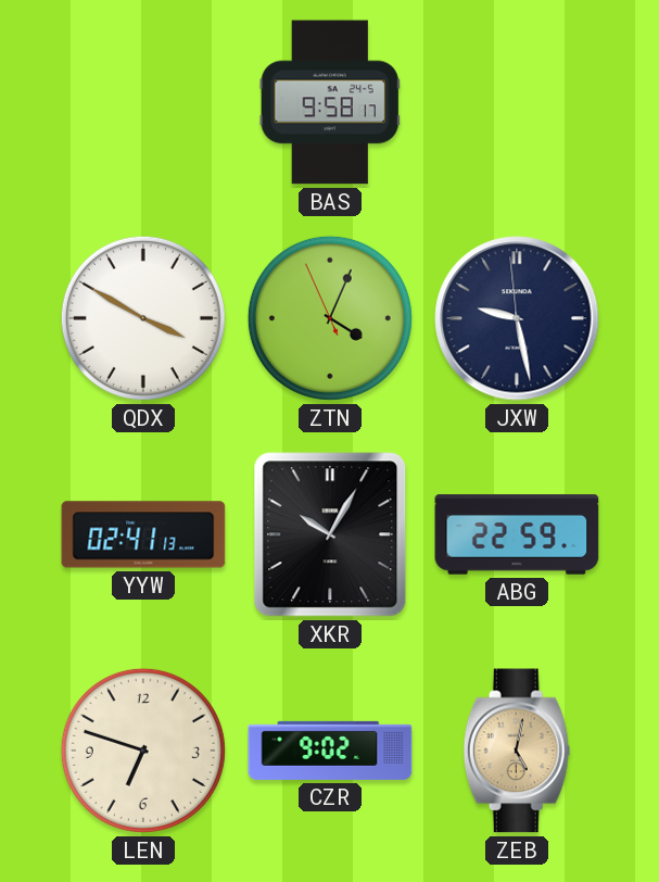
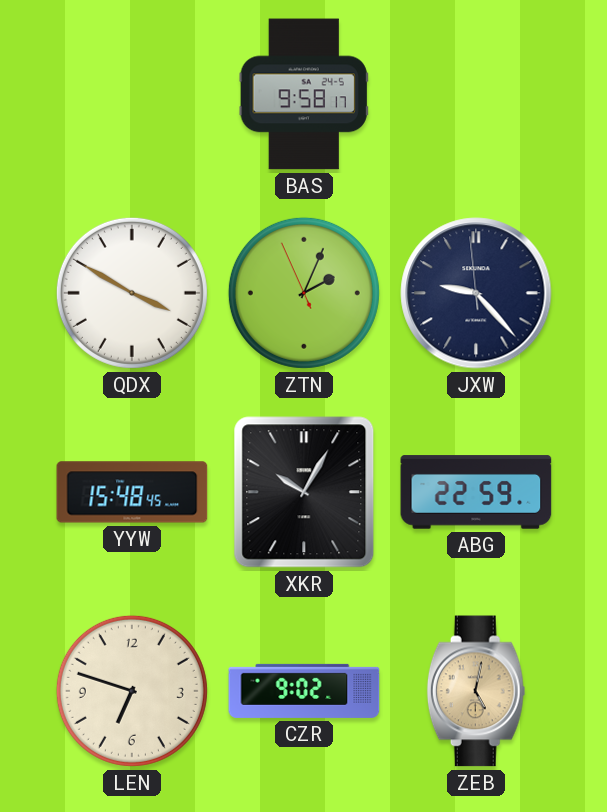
ZTN: 4:03 -> 2:03
JXW: 9:27 -> 9:22
YYW: 02:41 -> 15:48
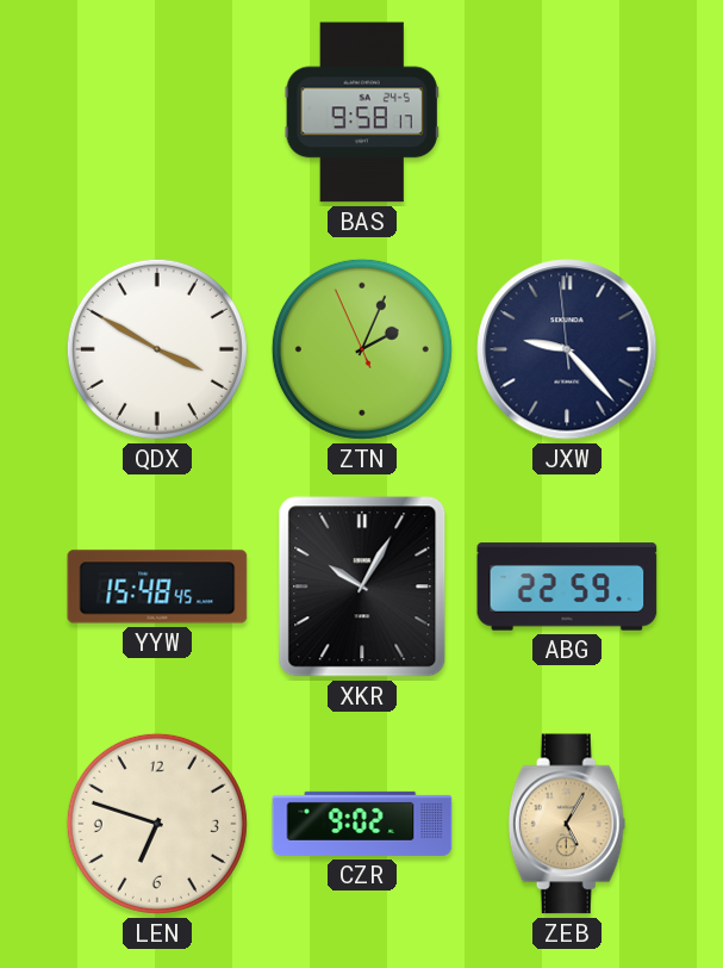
ZEB: 5:02 -> 5:05
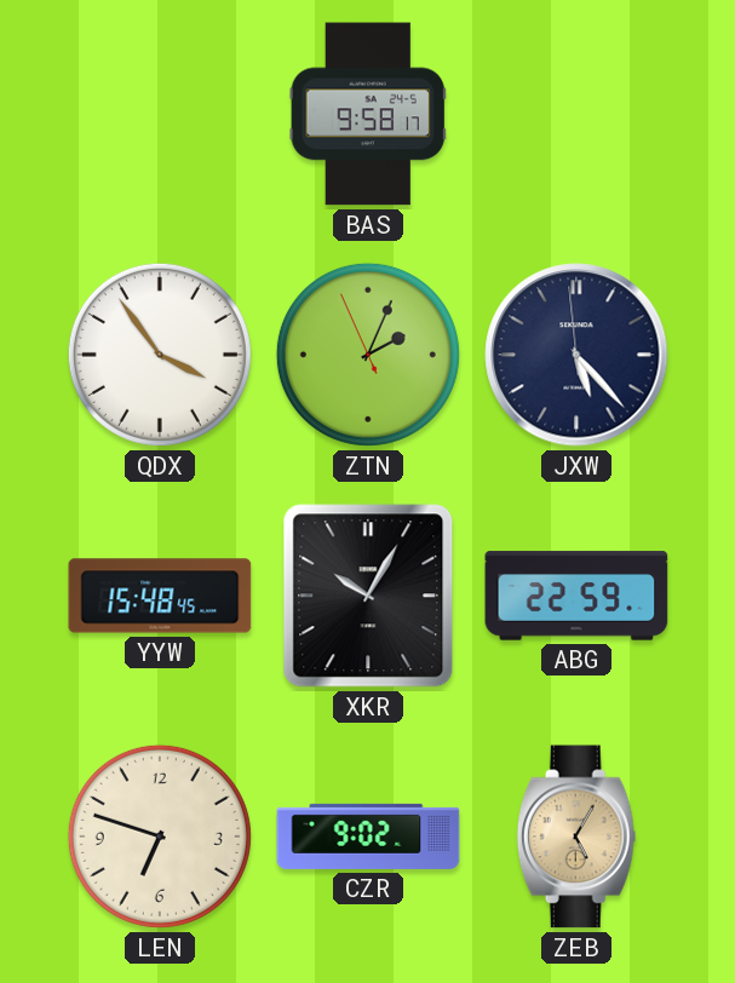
QDX: 3:50 -> 3:54
JXW: 9:22 -> 5:22
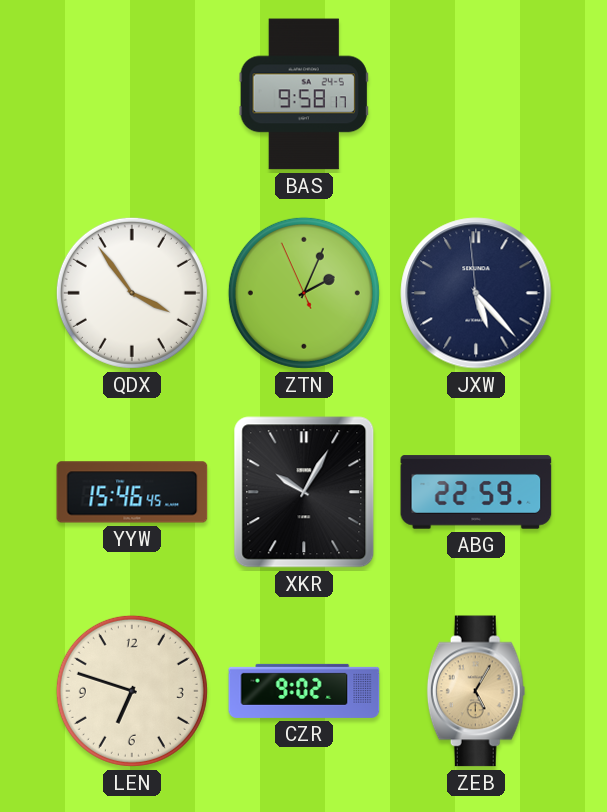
YYW: 15:48 -> 15:46
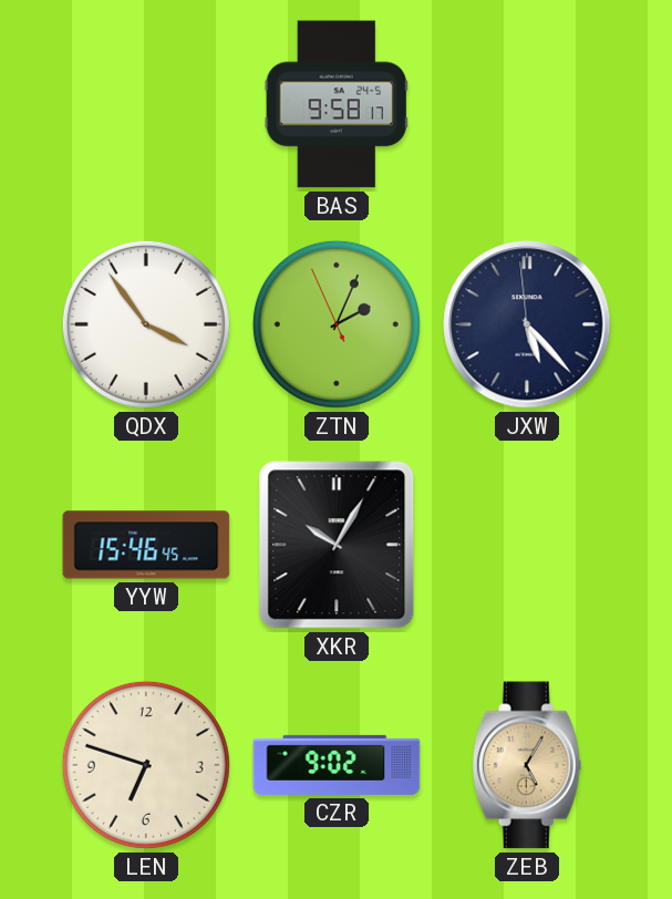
ABG: 22:59 -> none
